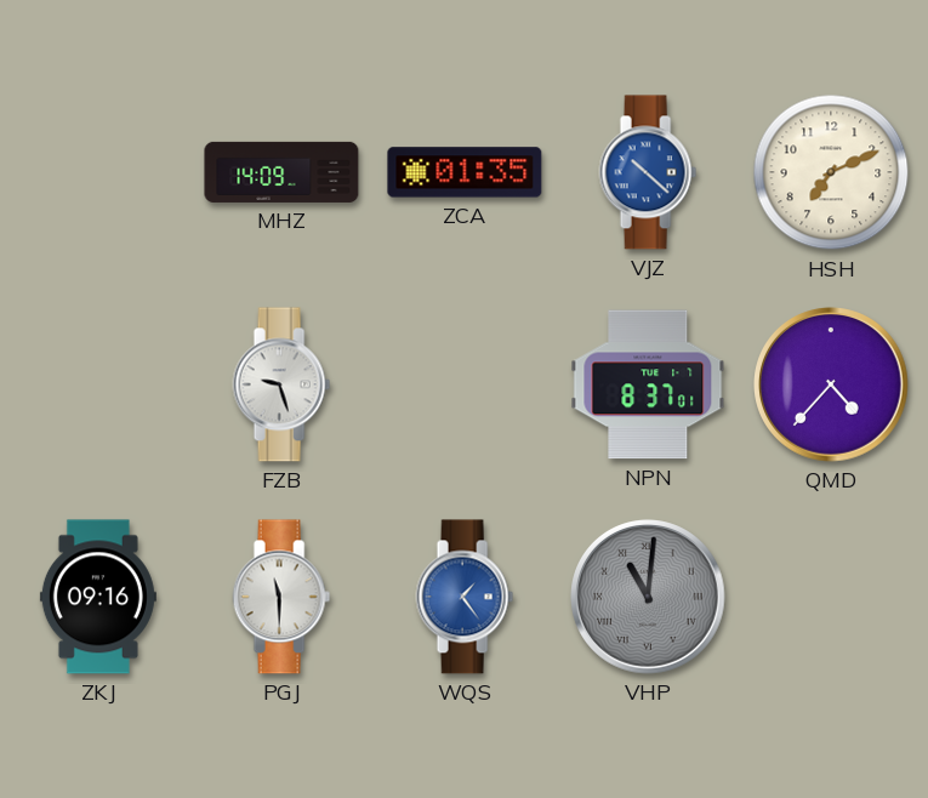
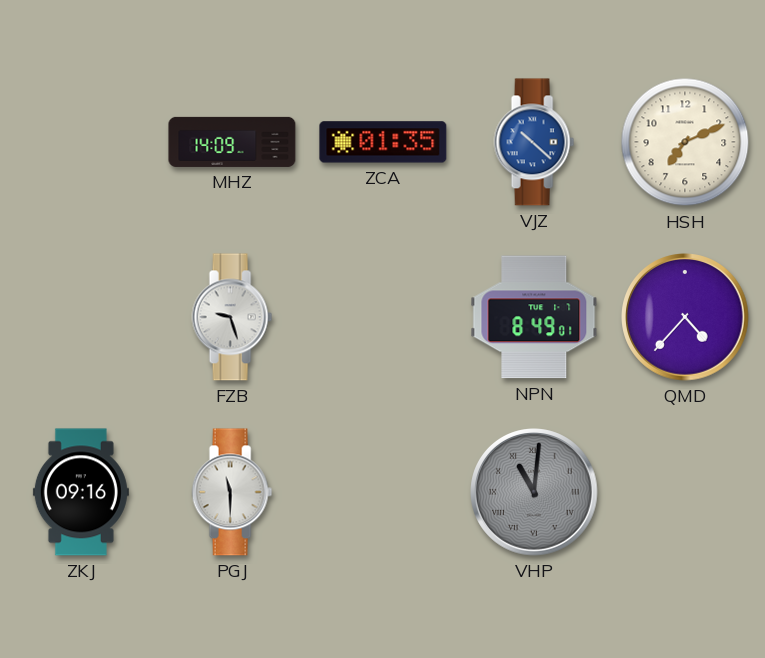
NPN: 8:37 -> 8:49
WQS: 1:24 -> none
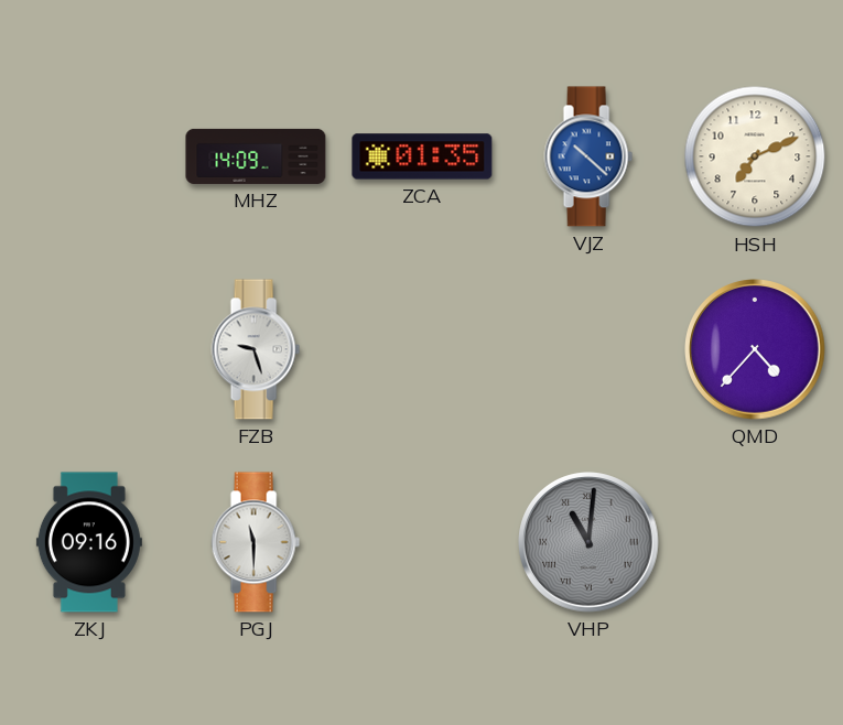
NPN: 8:49 -> none
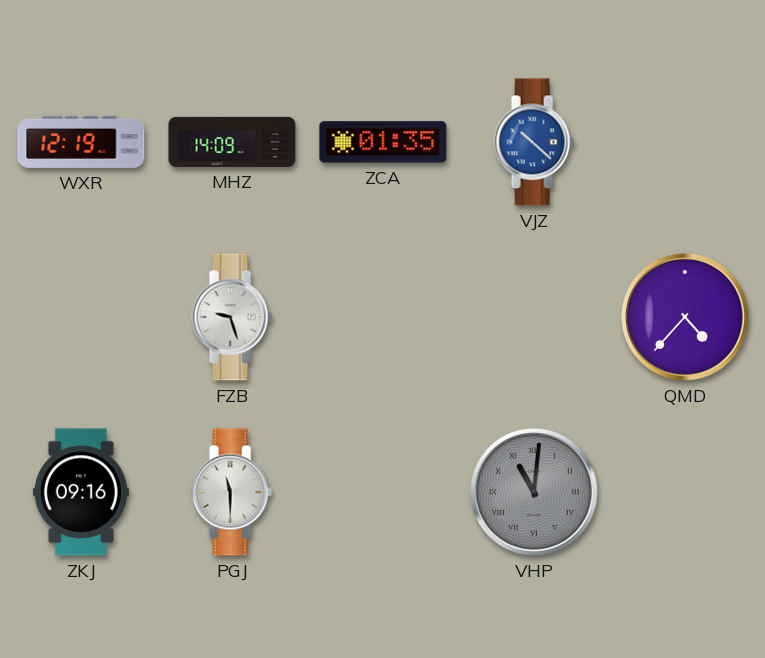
WXR: none -> 12:19
HSH: 7:11 -> none
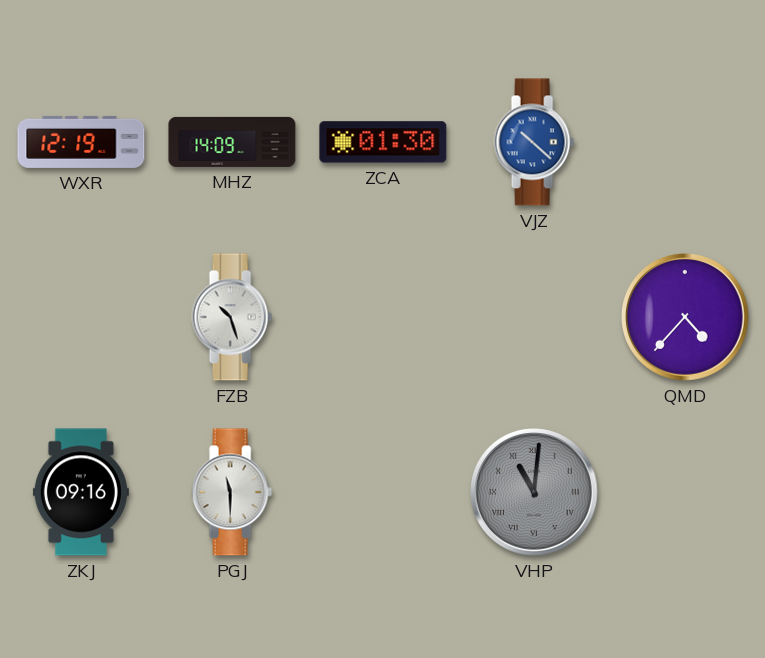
ZCA: 01:35 -> 01:30
FZB: 9:27 -> 10:27
